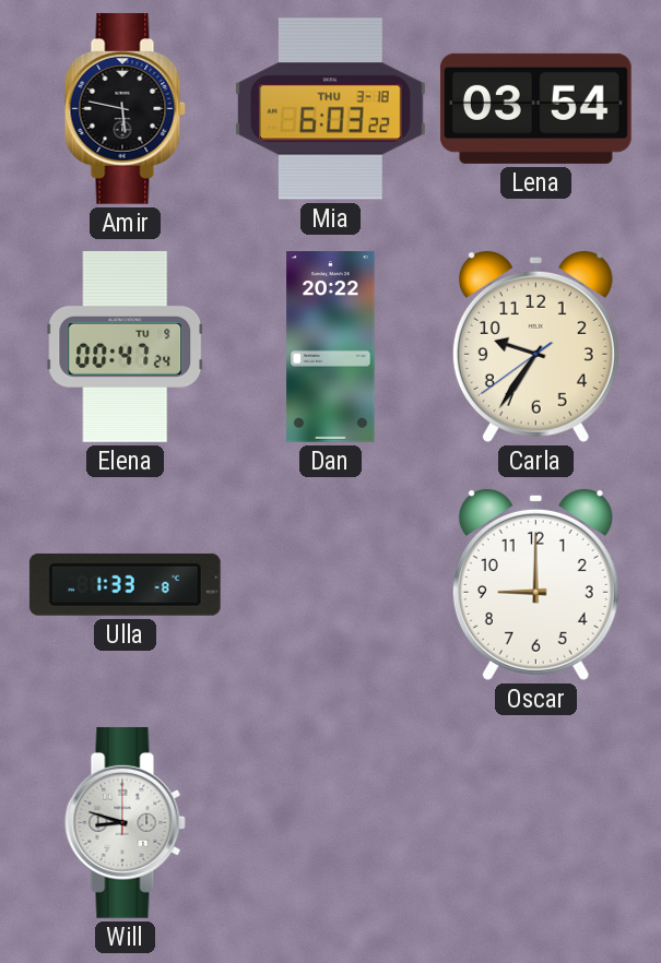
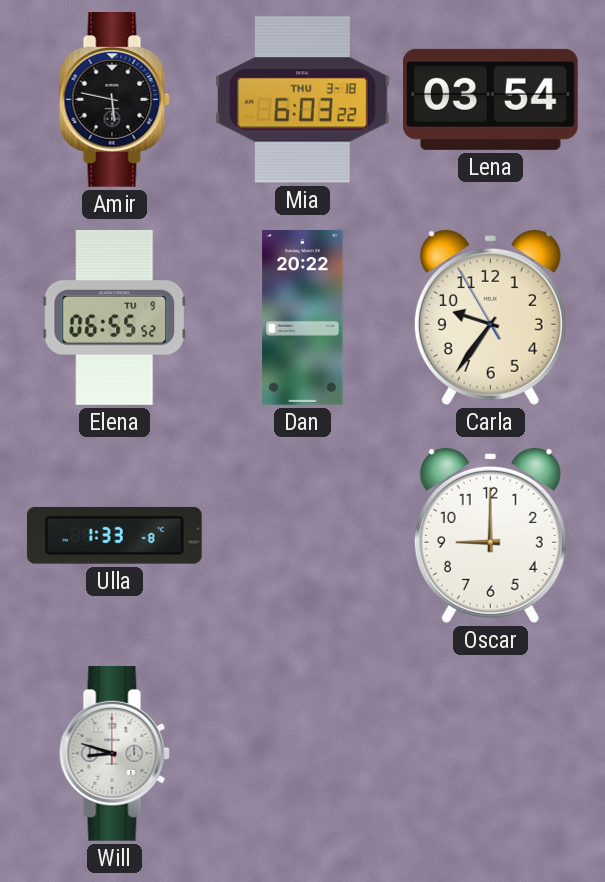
Elena: 00:47 -> 06:55
Carla: 9:35:39 -> 9:35:55
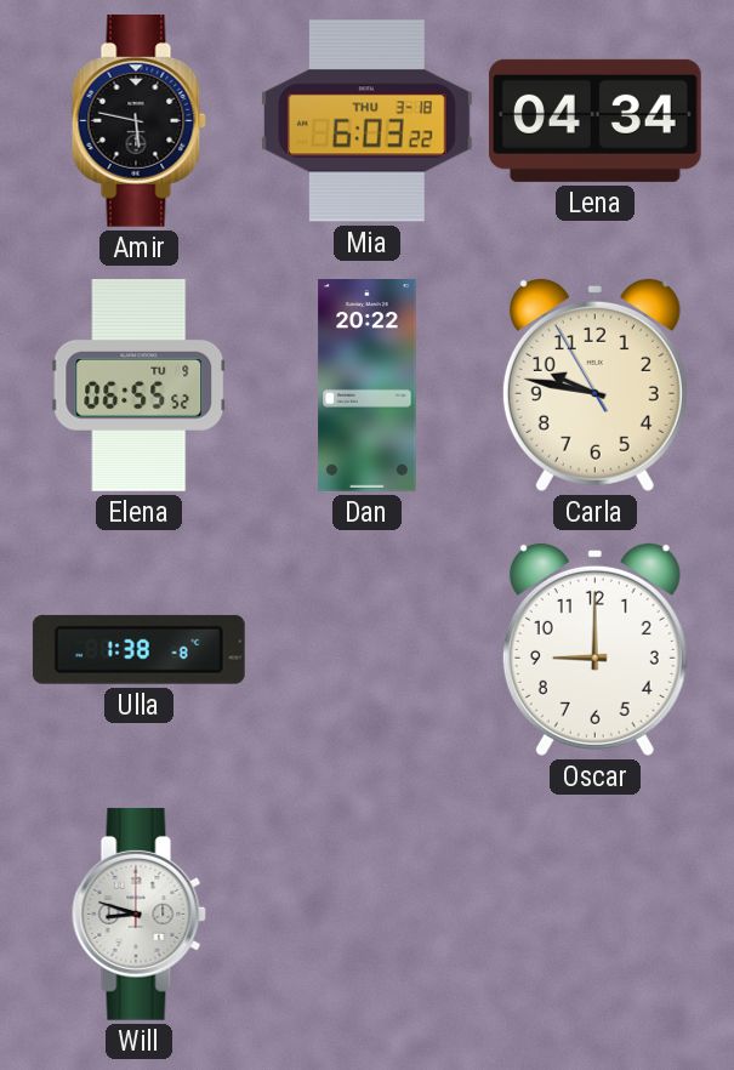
Lena: 03:54 -> 04:34
Carla: 9:35 -> 9:46
Ulla: 1:33 -> 1:38
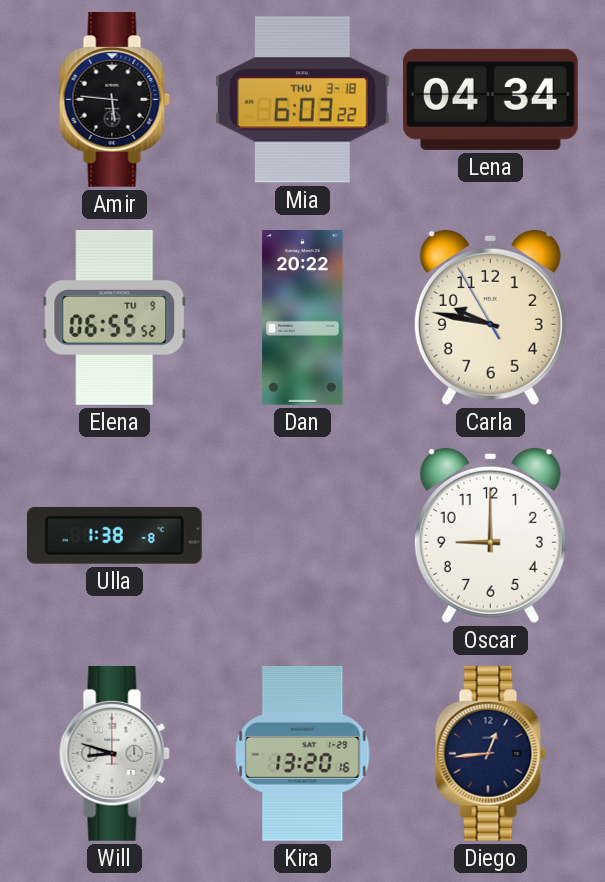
Amir: 5:47 -> 5:46
Kira: none -> 13:20
Diego: none -> 12:44
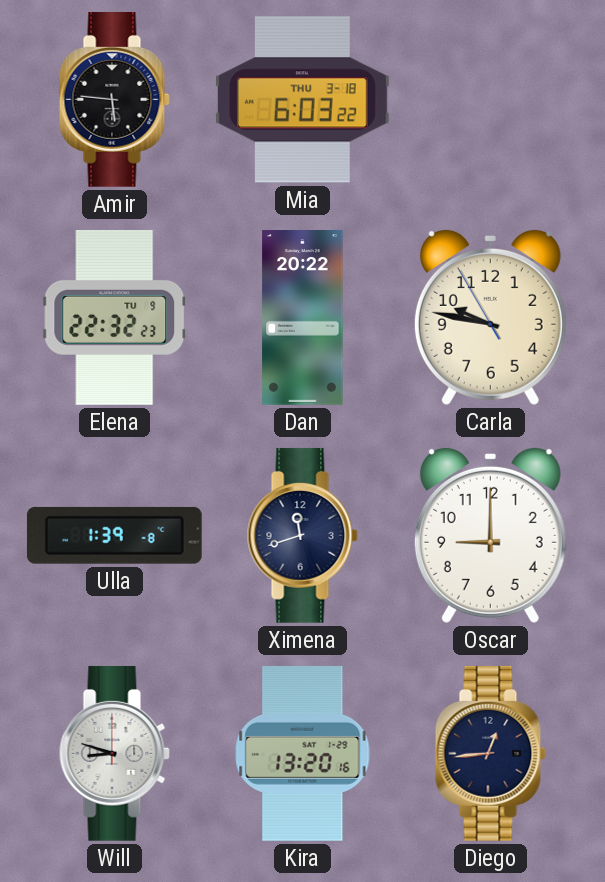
Lena: 04:34 -> none
Elena: 06:55 -> 22:32
Ulla: 1:38 -> 1:39
Ximena: none -> 11:42
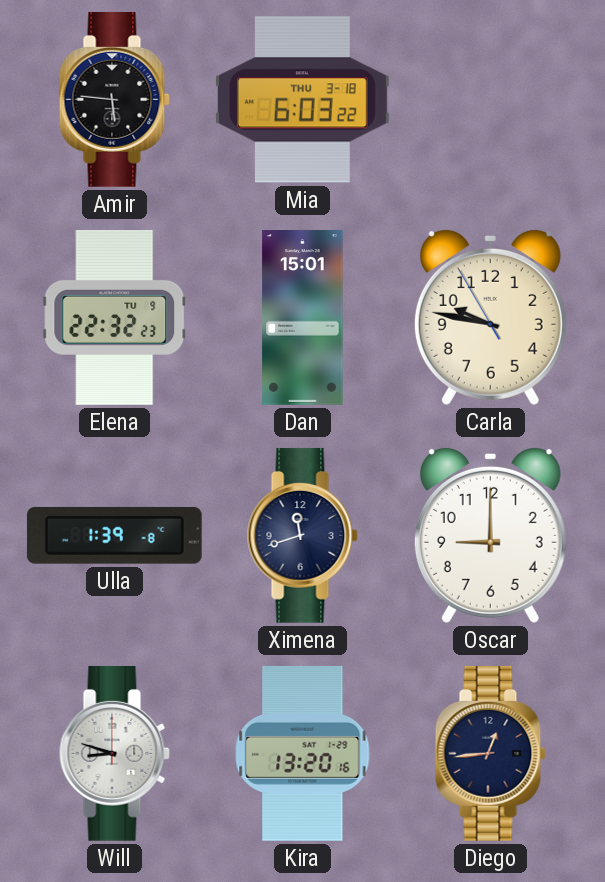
Dan: 20:22 -> 15:01
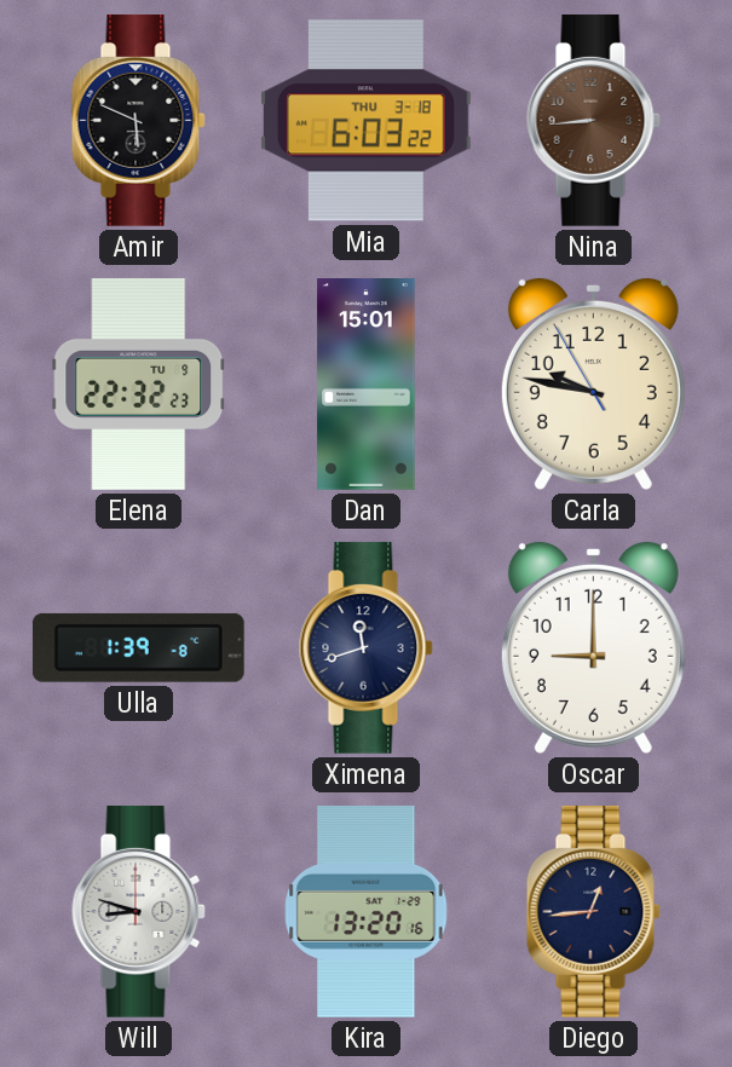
Amir: 5:46 -> 5:49
Nina: none -> 8:44
